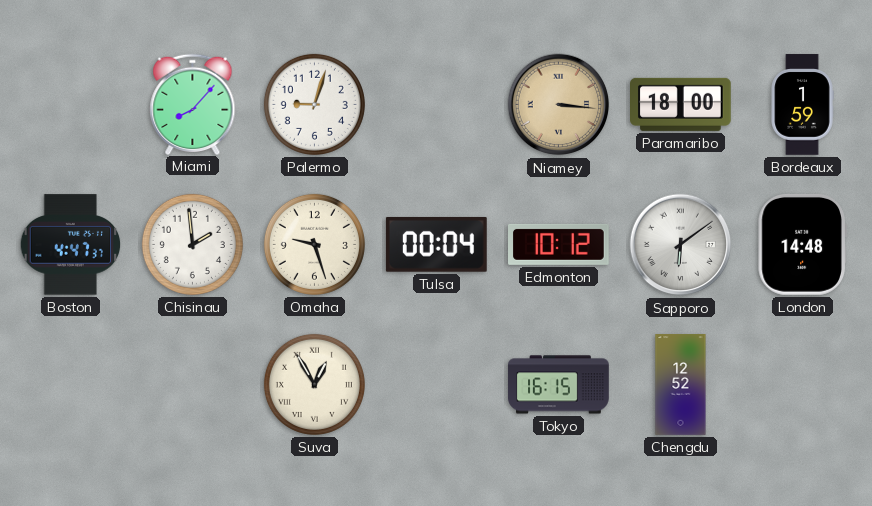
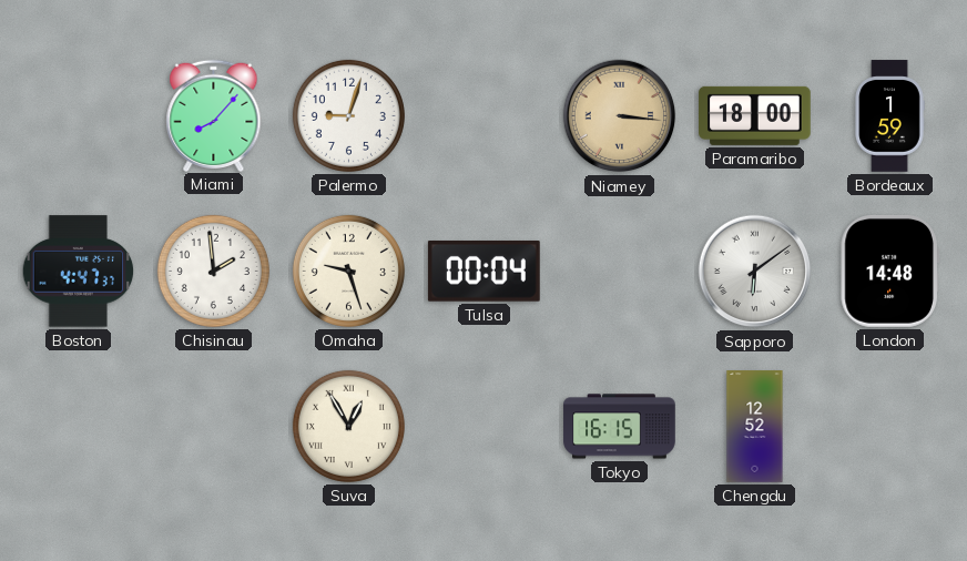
Edmonton: 10:12 -> none
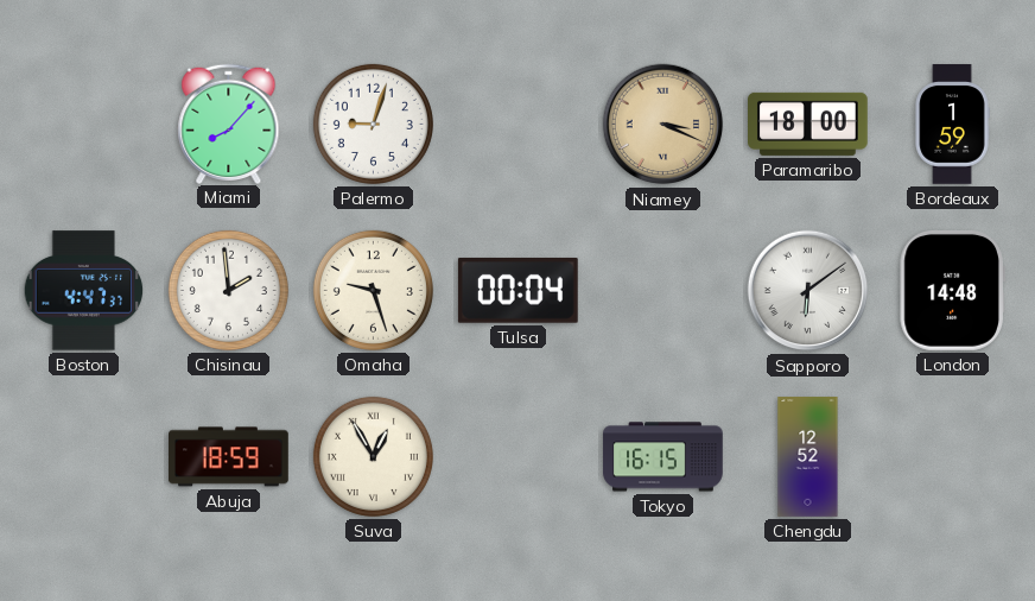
Niamey: 3:16 -> 3:19
Abuja: none -> 18:59
